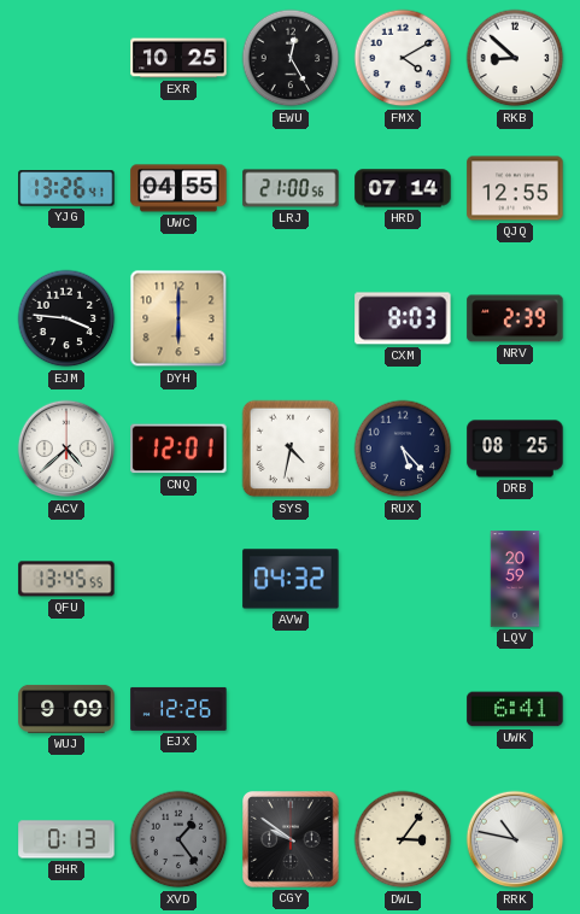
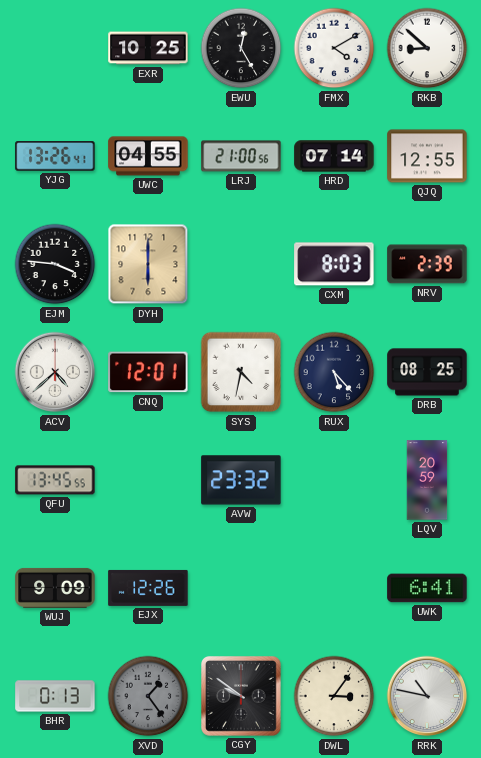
AVW: 04:32 -> 23:32
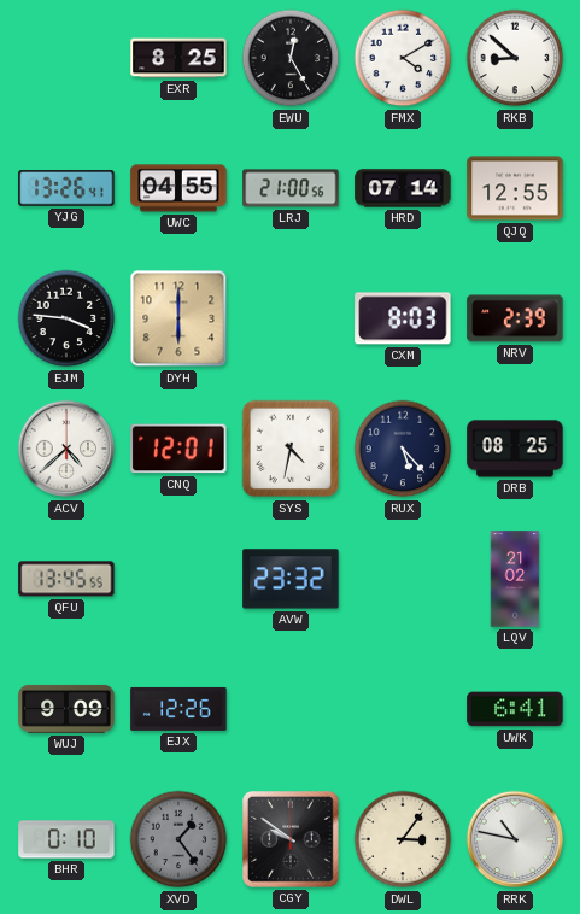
EXR: 10:25 -> 8:25
LQV: 20:59 -> 21:02
BHR: 0:13 -> 0:10
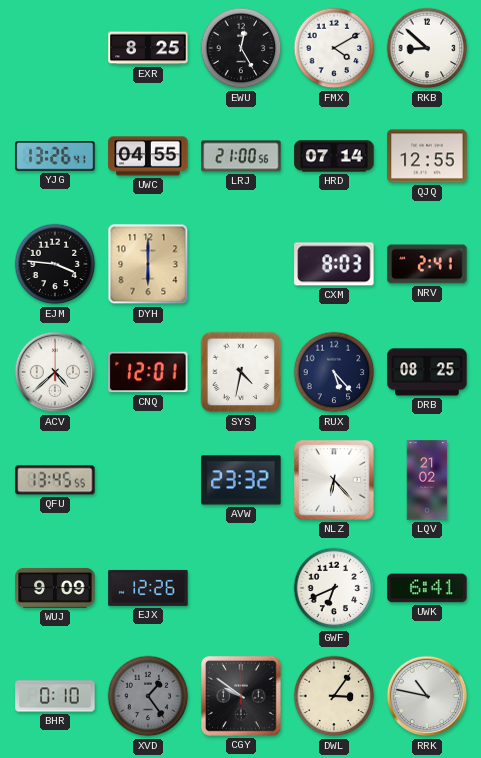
NRV: 2:39 -> 2:41
NLZ: none -> 6:23
GWF: none -> 6:41
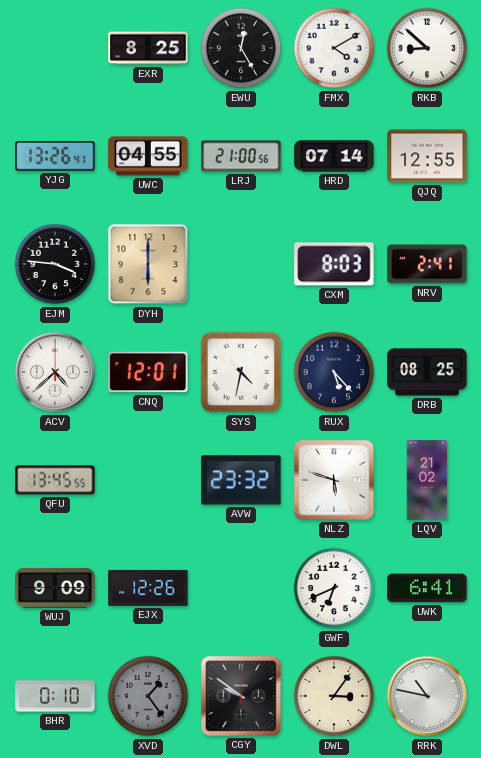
NLZ: 6:23 -> 5:48
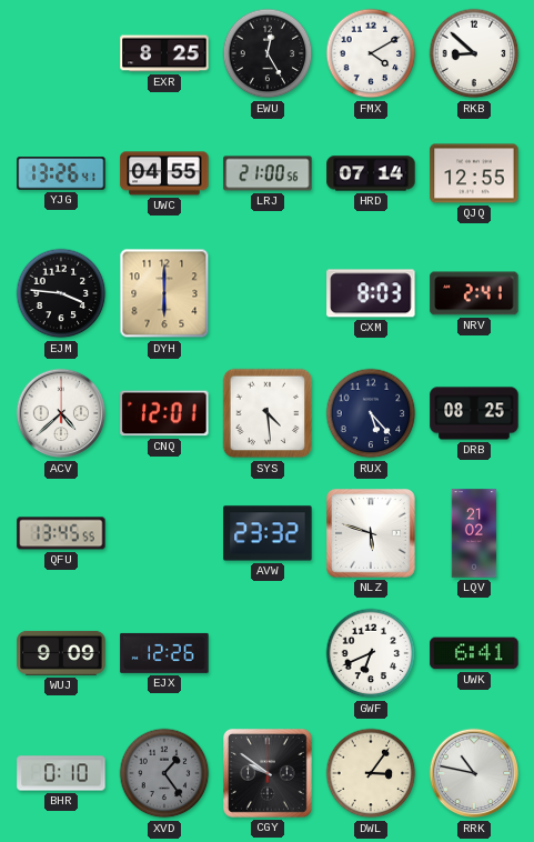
SYS: 4:32 -> 4:29
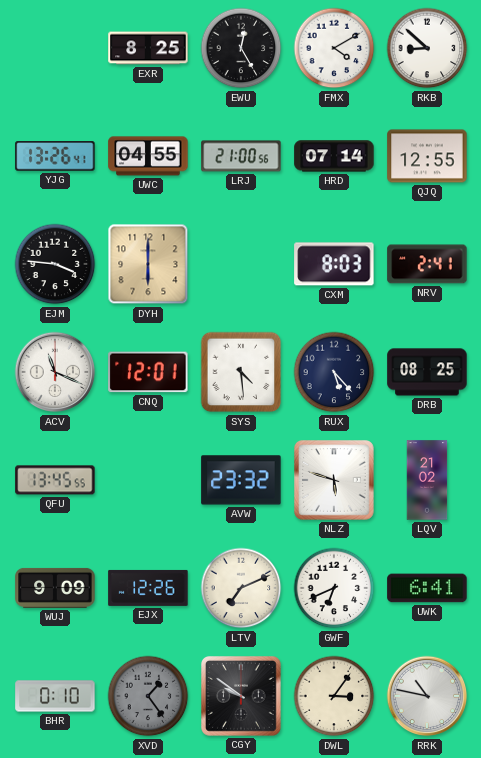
ACV: 4:38 -> 11:19
LTV: none -> 7:11
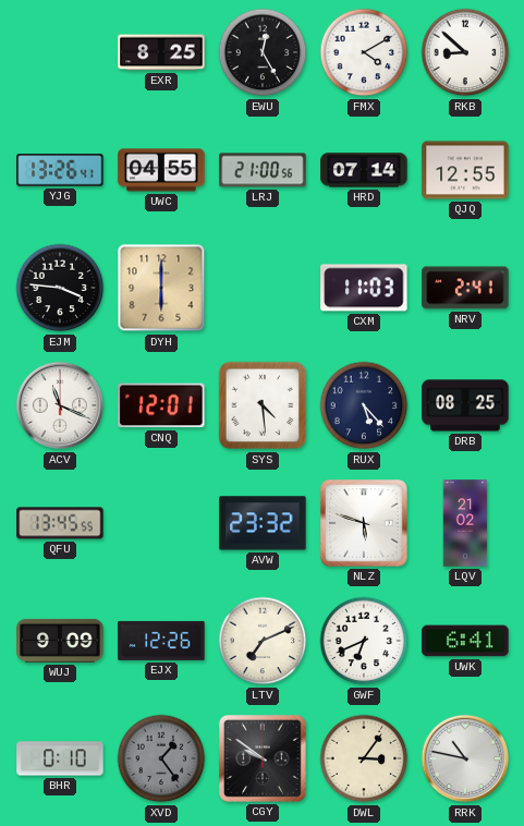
CXM: 8:03 -> 11:03
